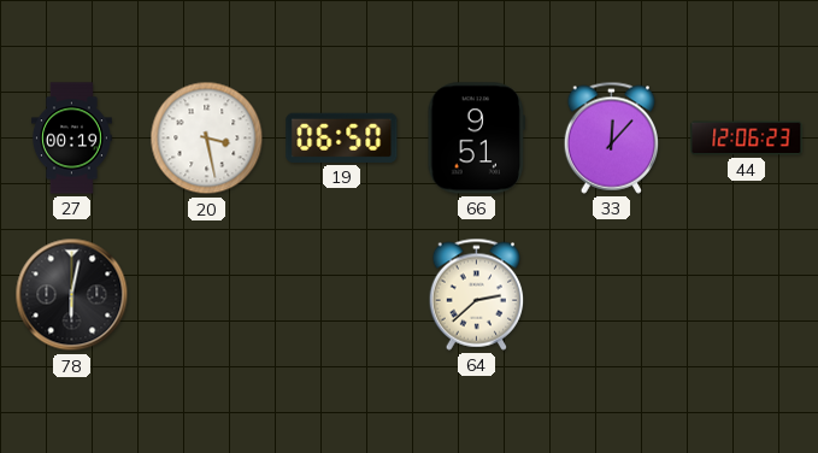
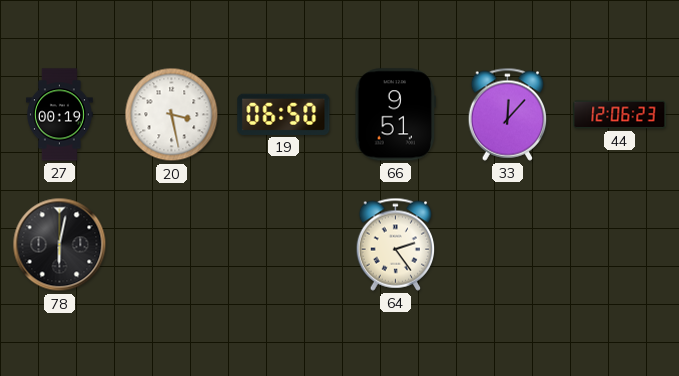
64: 2:38 -> 2:24
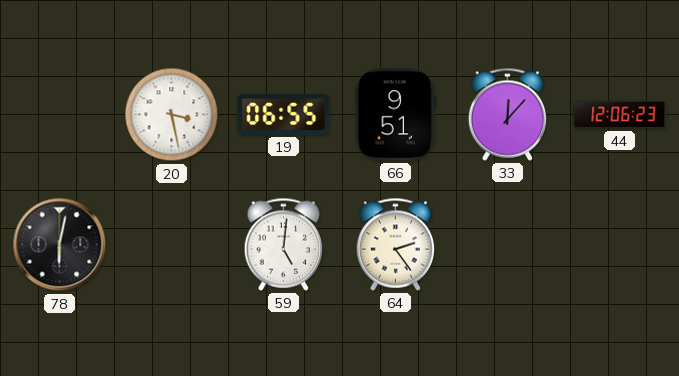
27: 00:19 -> none
19: 06:50 -> 06:55
59: none -> 5:01
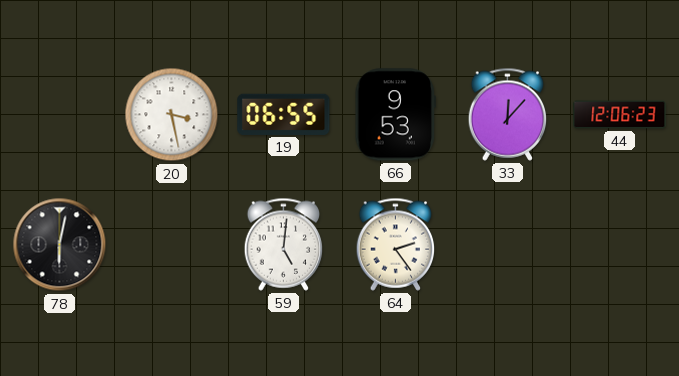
66: 9:51 -> 9:53
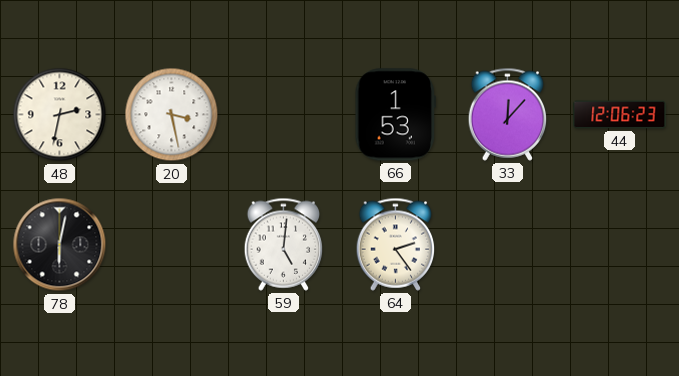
48: none -> 2:32
19: 06:55 -> none
66: 9:53 -> 1:53
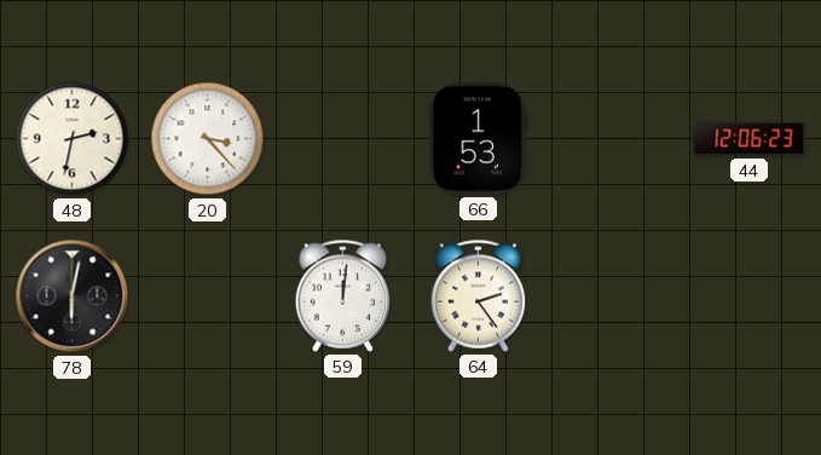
20: 3:28 -> 3:23
33: 12:07 -> none
59: 5:01 -> 12:01
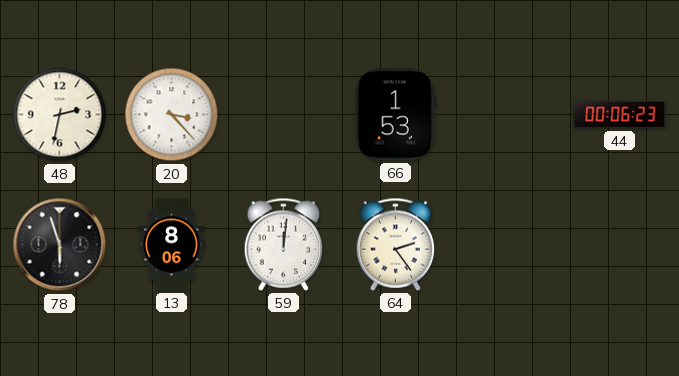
44: 12:06 -> 00:06
78: 6:02 -> 5:57
13: none -> 8:06
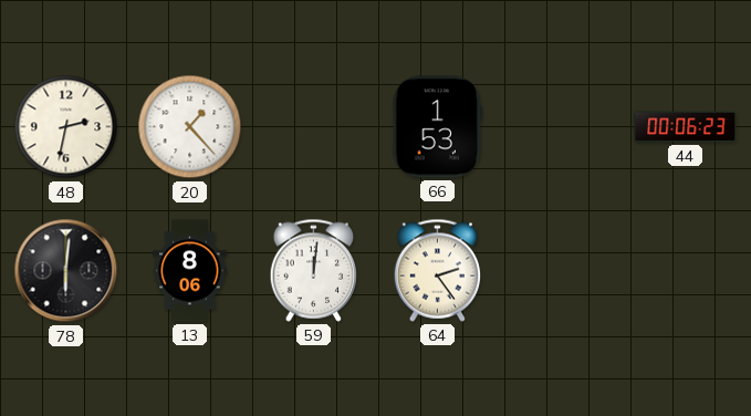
20: 3:23 -> 1:23
78: 5:57 -> 6:01
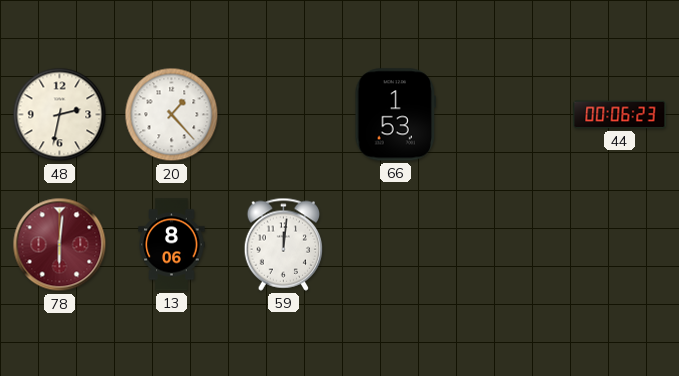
78 dial: black -> burgundy
64: 2:24 -> none
